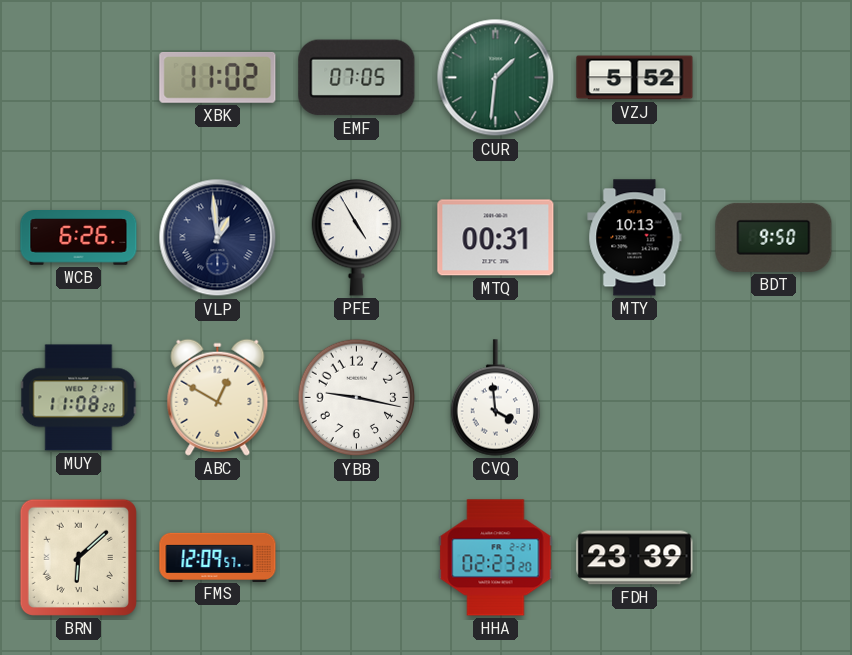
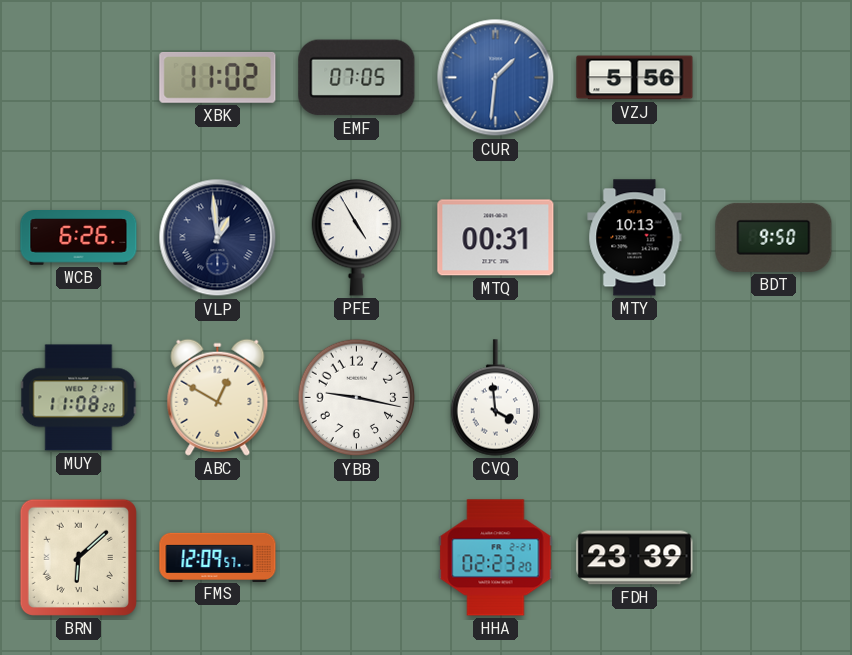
CUR dial: green -> blue
VZJ: 5:52 -> 5:56
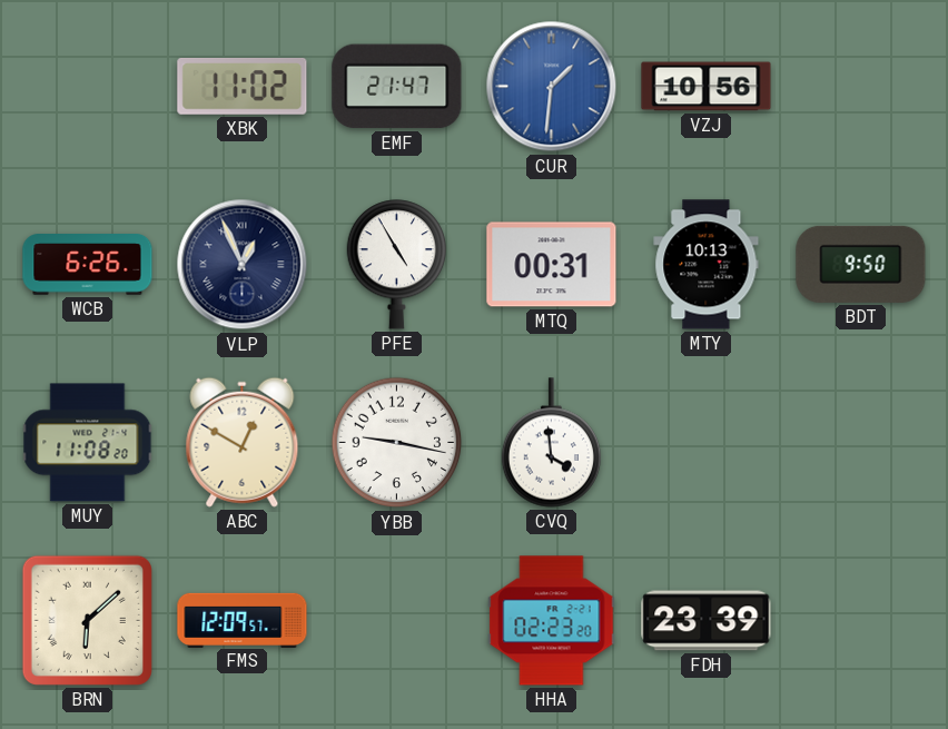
EMF: 07:05 -> 21:47
VZJ: 5:56 -> 10:56
VLP: 12:59 -> 12:56
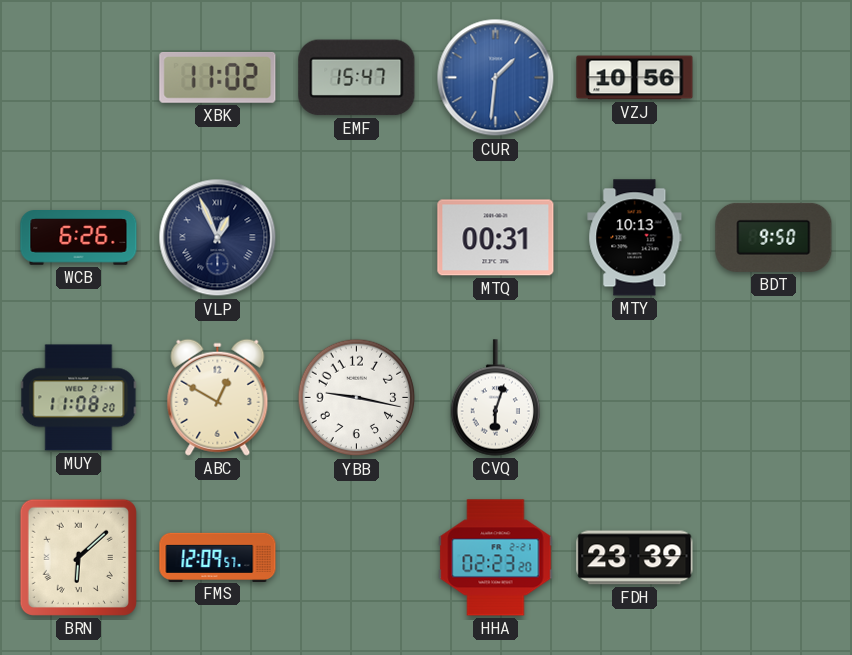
EMF: 21:47 -> 15:47
PFE: 4:55 -> none
CVQ: 3:59 -> 6:03
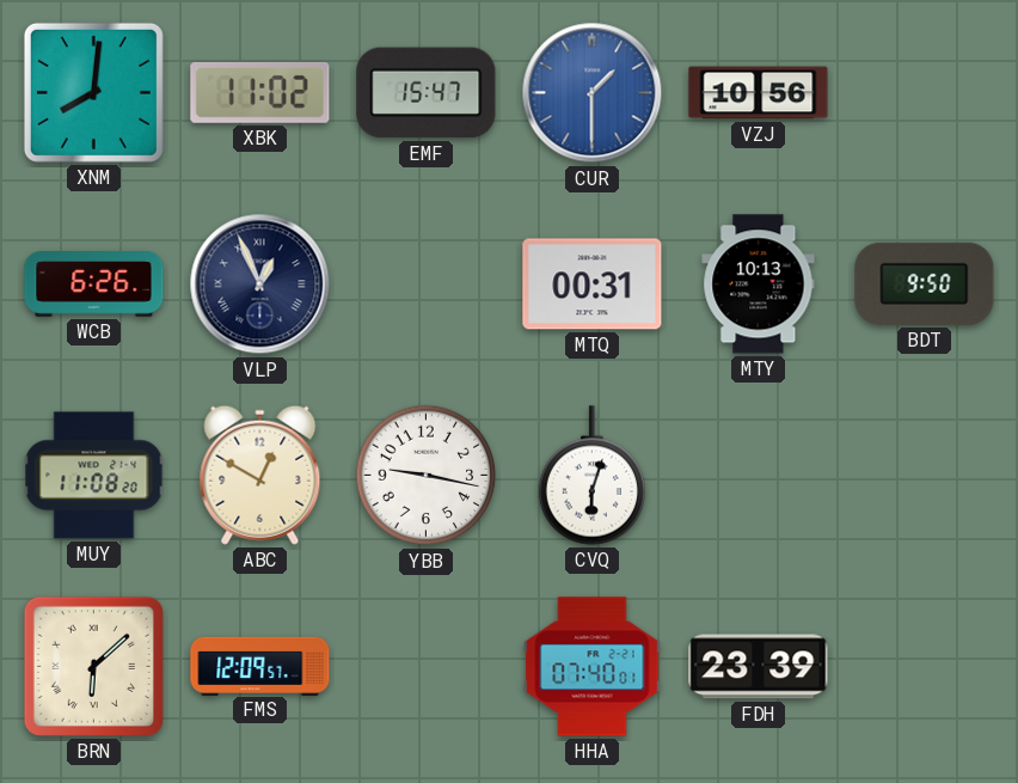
XNM: none -> 8:01
CUR: 1:31 -> 1:30
HHA: 02:23 -> 07:40
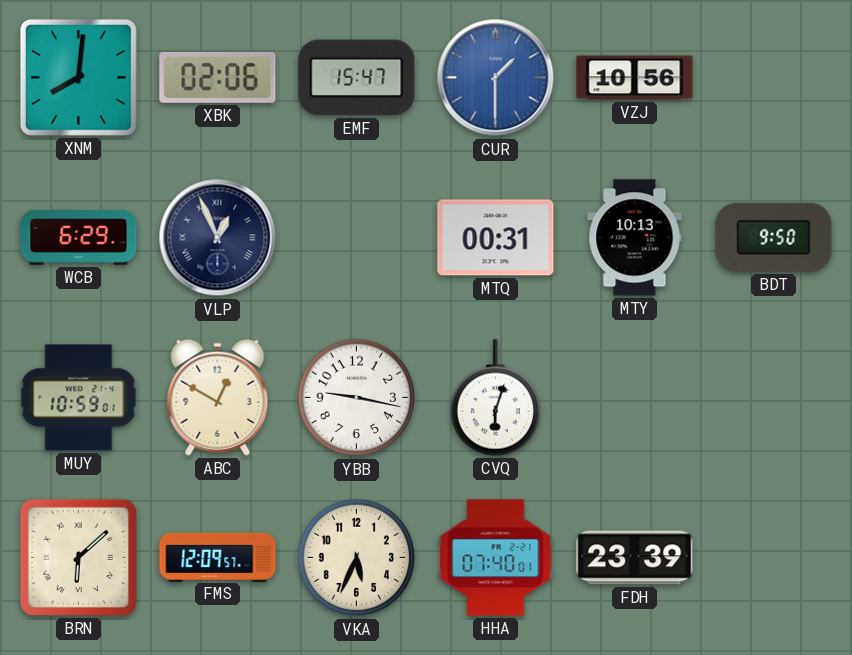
XBK: 11:02 -> 02:06
WCB: 6:26 -> 6:29
MUY: 11:08 -> 10:59
VKA: none -> 5:34
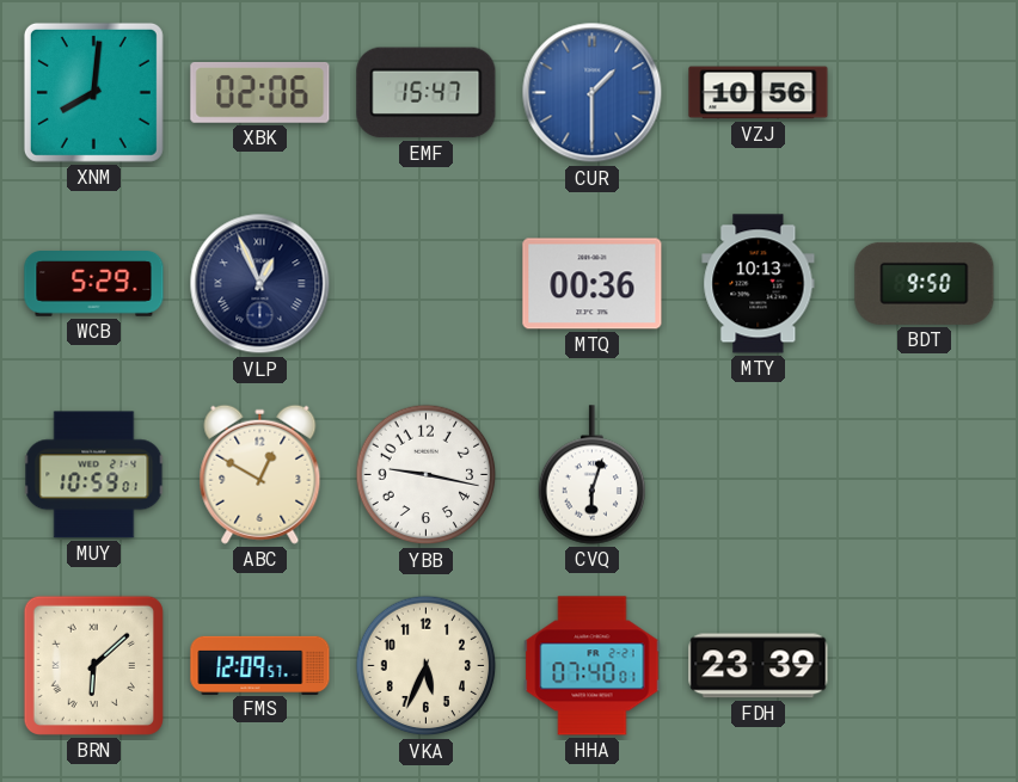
WCB: 6:29 -> 5:29
MTQ: 00:31 -> 00:36
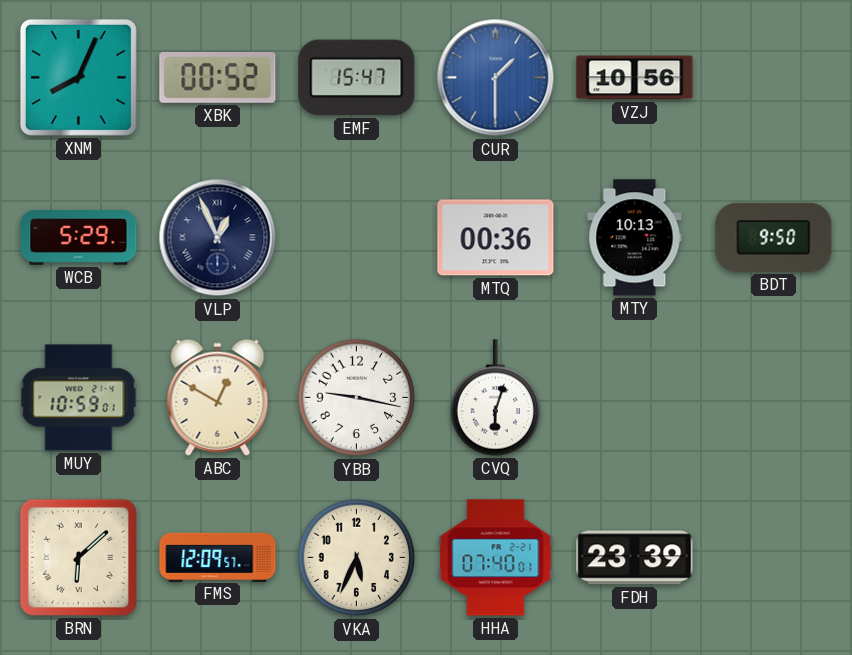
XNM: 8:01 -> 8:04
XBK: 02:06 -> 00:52
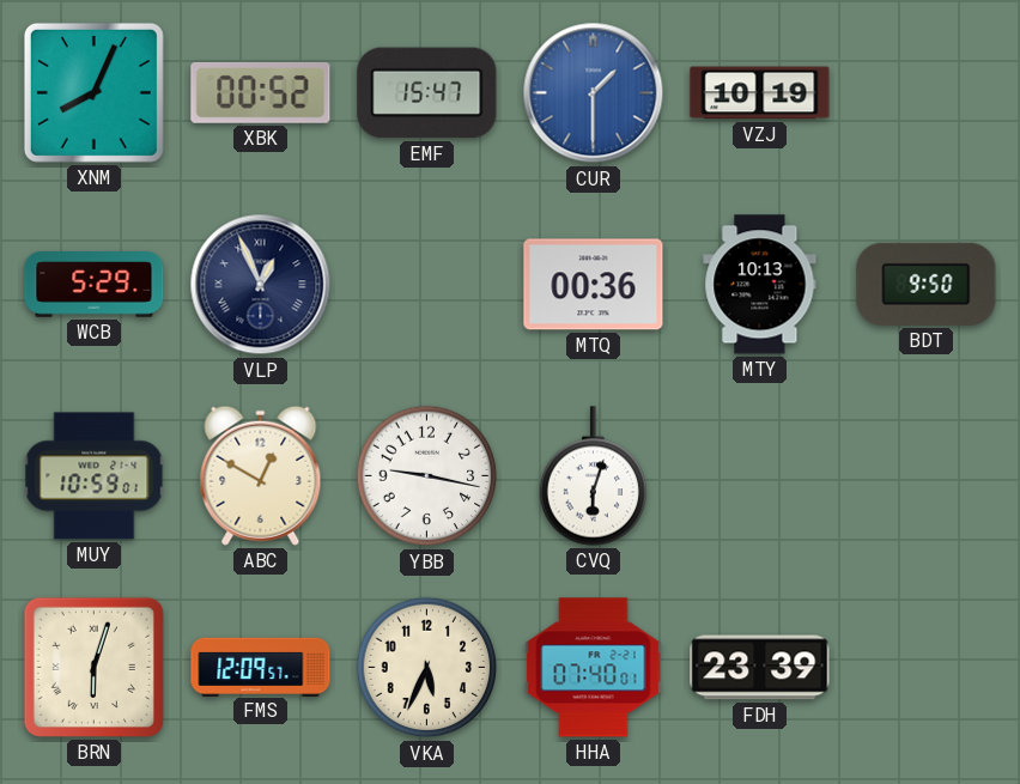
VZJ: 10:56 -> 10:19
BRN: 6:08 -> 6:03
